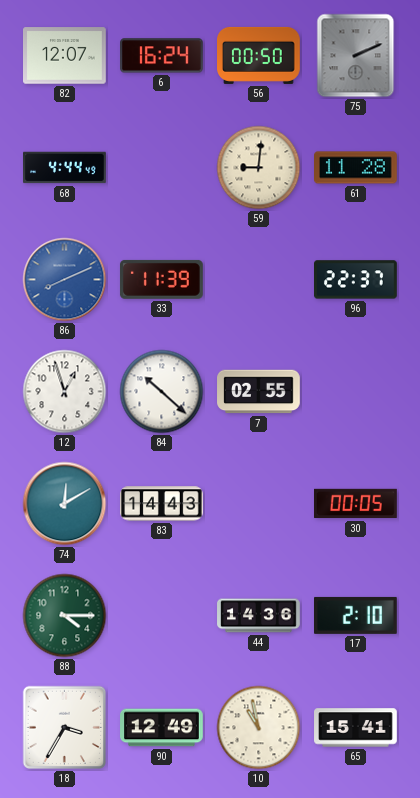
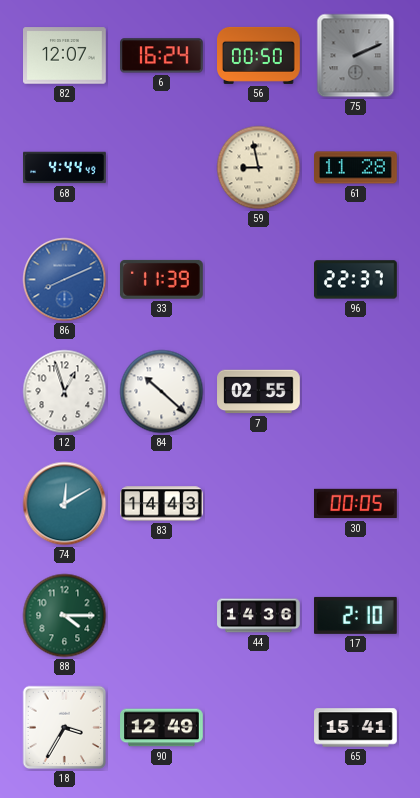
59: 9:01 -> 8:58
10: 10:58 -> none
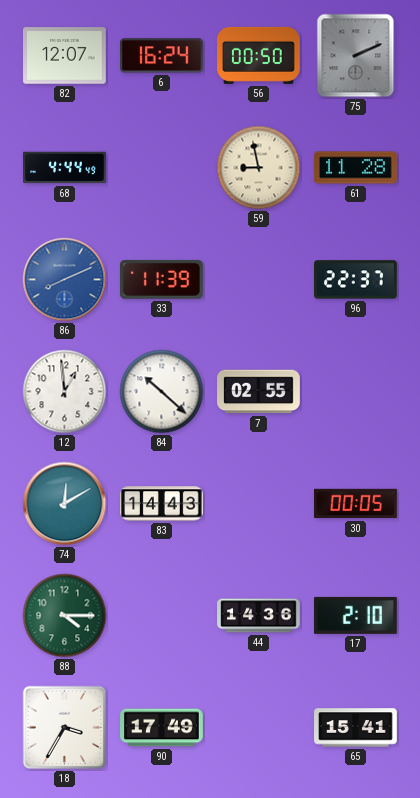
12: 12:57 -> 12:59
90: 12:49 -> 17:49
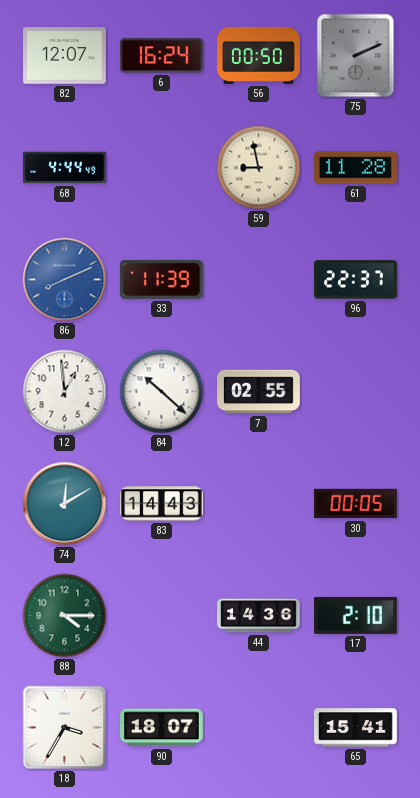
90: 17:49 -> 18:07
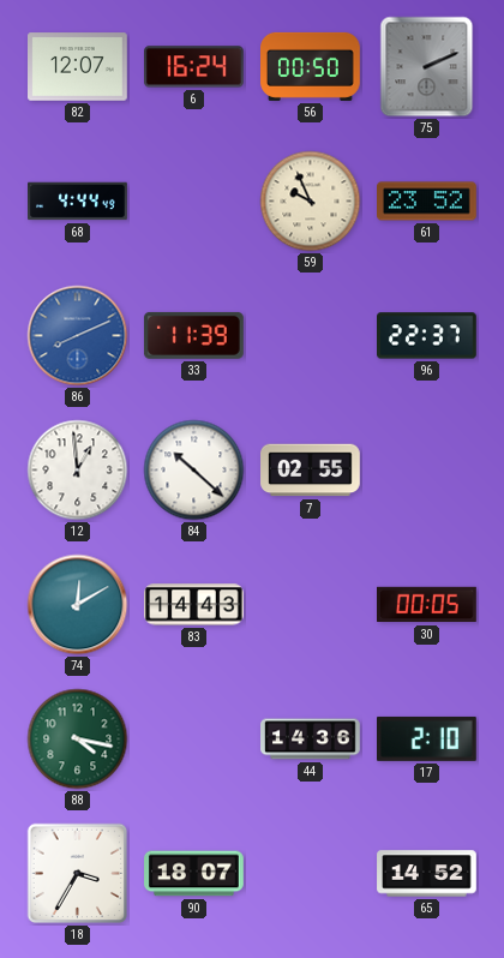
59: 8:58 -> 9:56
61: 11:28 -> 23:52
88: 4:15 -> 4:17
65: 15:41 -> 14:52
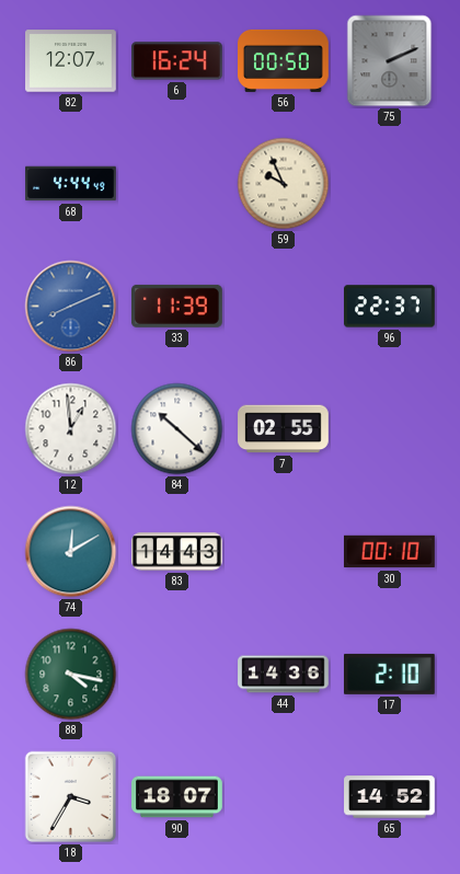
61: 23:52 -> none
30: 00:05 -> 00:10
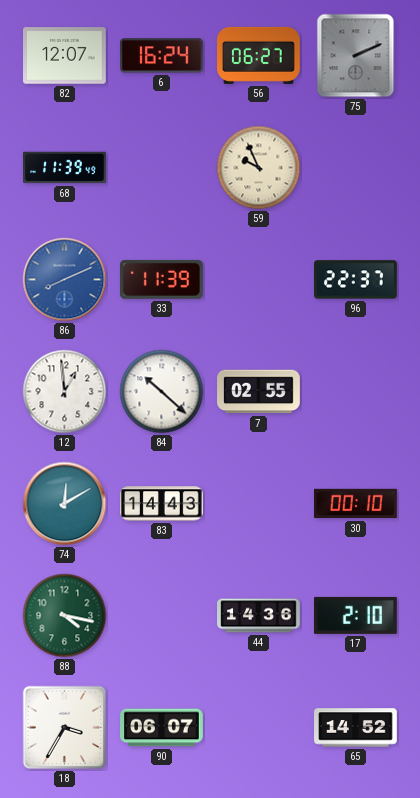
56: 00:50 -> 06:27
68: 4:44 -> 11:39
90: 18:07 -> 06:07
